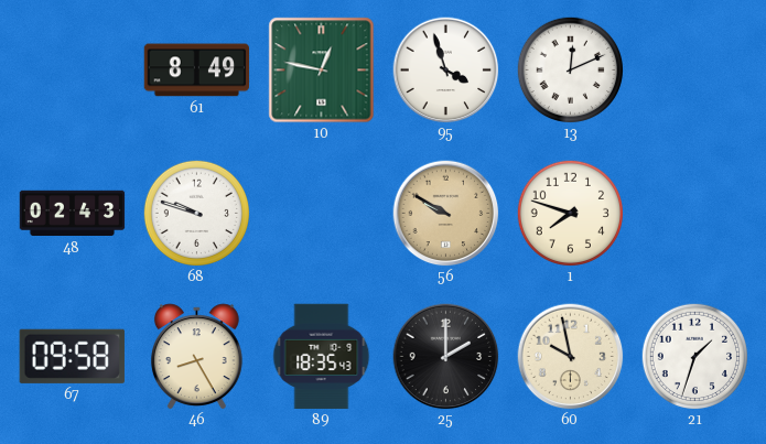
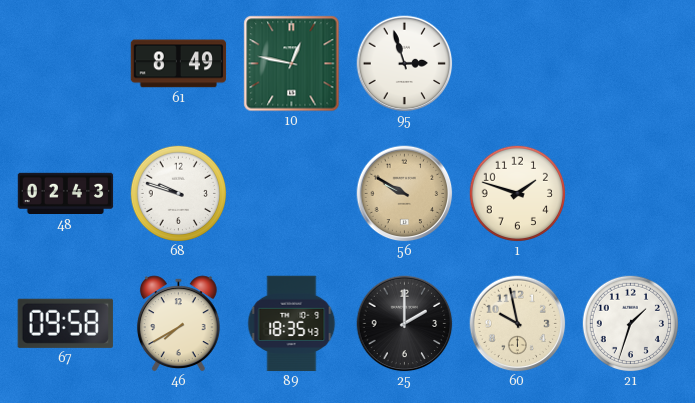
95: 3:57 -> 2:57
13: 12:11 -> none
1: 7:48 -> 1:48
46: 8:25 -> 7:40
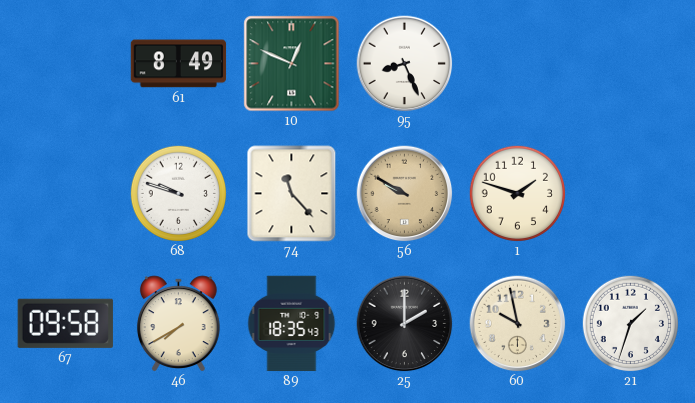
10: 12:47 -> 12:49
95: 2:57 -> 8:26
48: 02:43 -> none
74: none -> 11:23
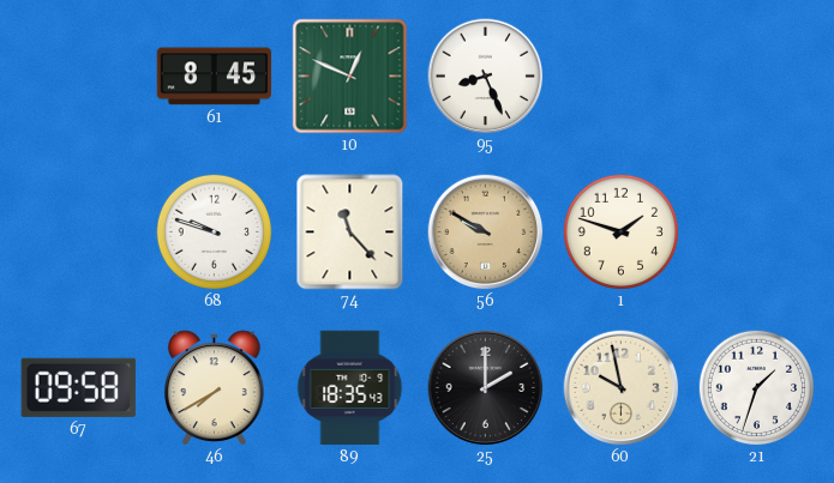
61: 8:49 -> 8:45
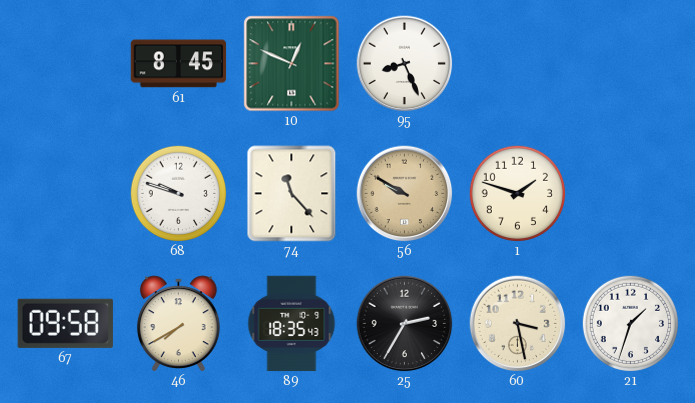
25: 2:00 -> 2:35
60: 9:58 -> 3:28
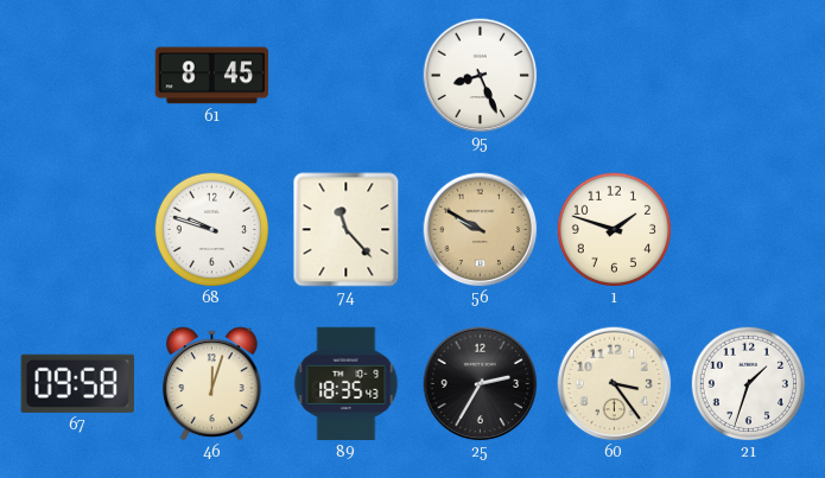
10: 12:49 -> none
46: 7:40 -> 12:03
60: 3:28 -> 3:24
